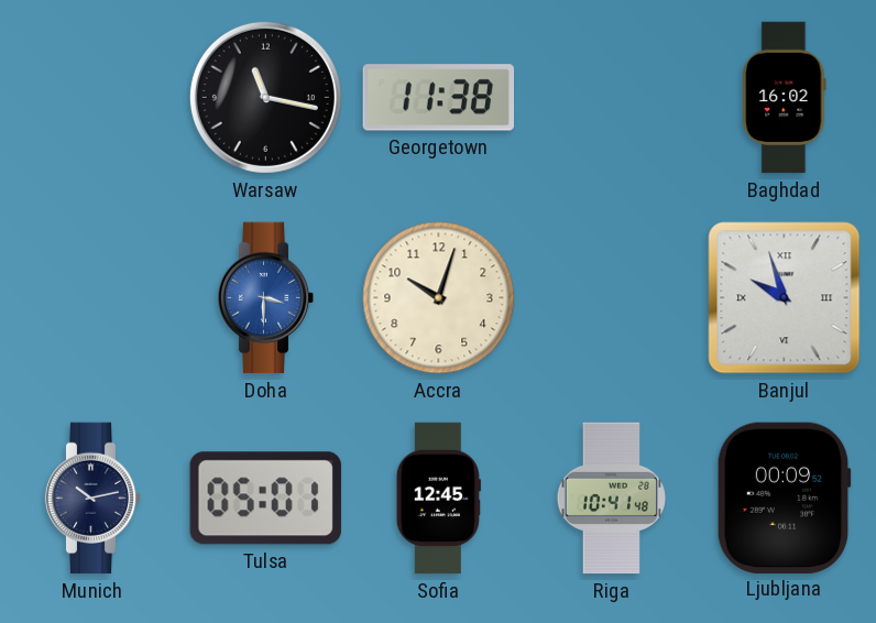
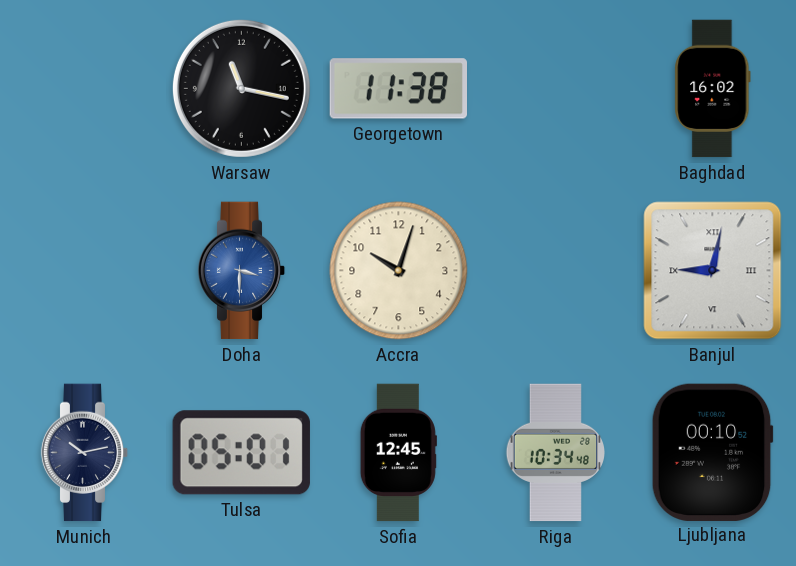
Banjul: 9:57 -> 9:02
Riga: 10:41 -> 10:34
Ljubljana: 00:09 -> 00:10
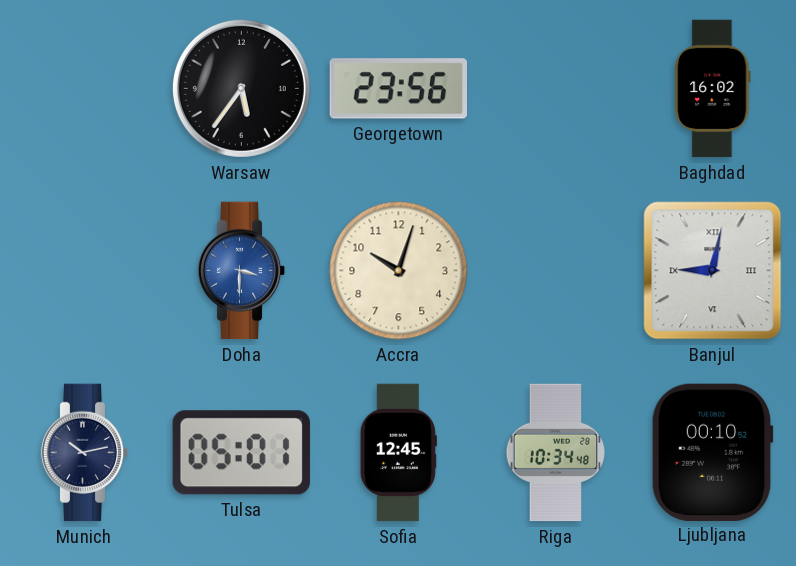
Warsaw: 11:17 -> 5:36
Georgetown: 11:38 -> 23:56
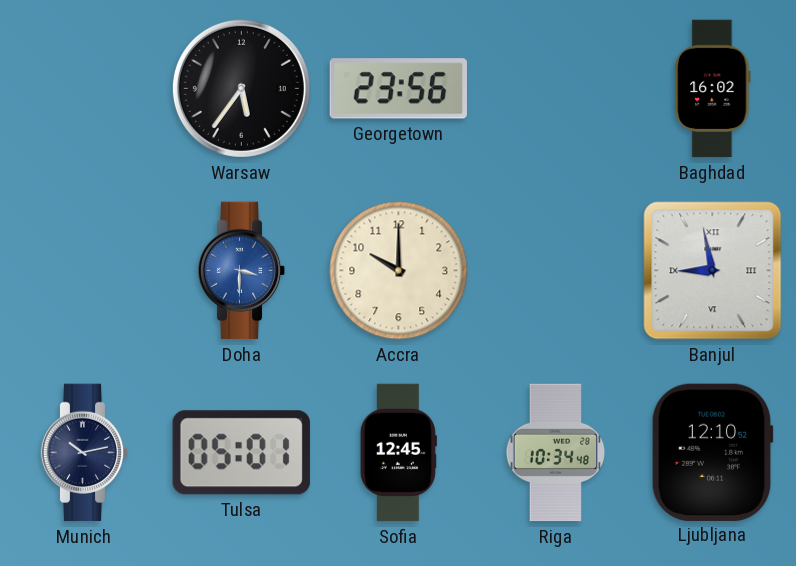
Accra: 10:03 -> 10:00
Banjul: 9:02 -> 8:58
Ljubljana: 00:10 -> 12:10
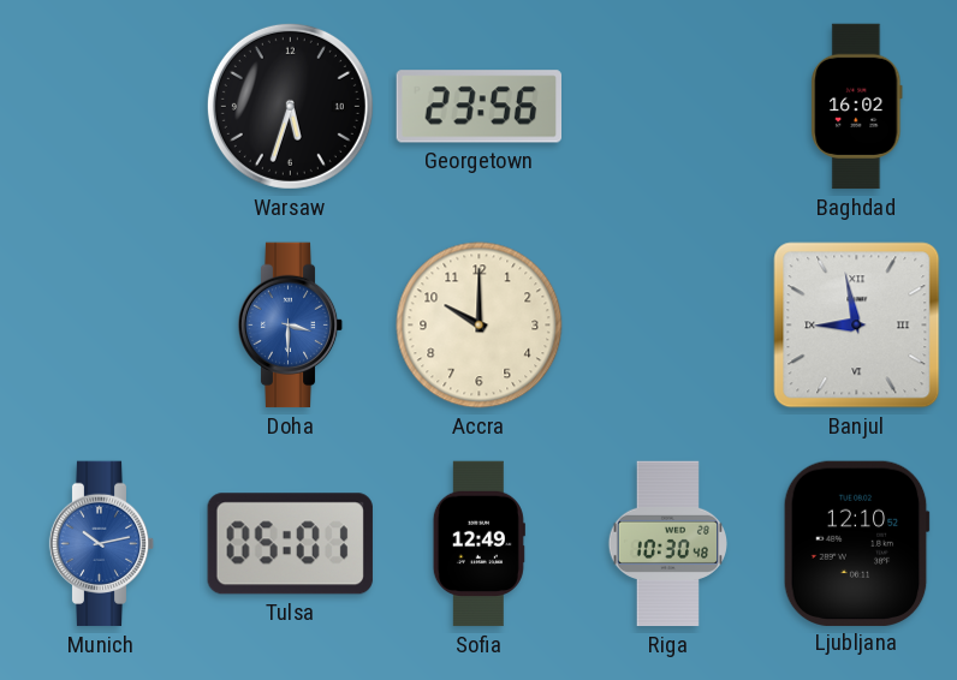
Warsaw: 5:36 -> 5:33
Munich dial: navy -> blue
Sofia: 12:45 -> 12:49
Riga: 10:34 -> 10:30
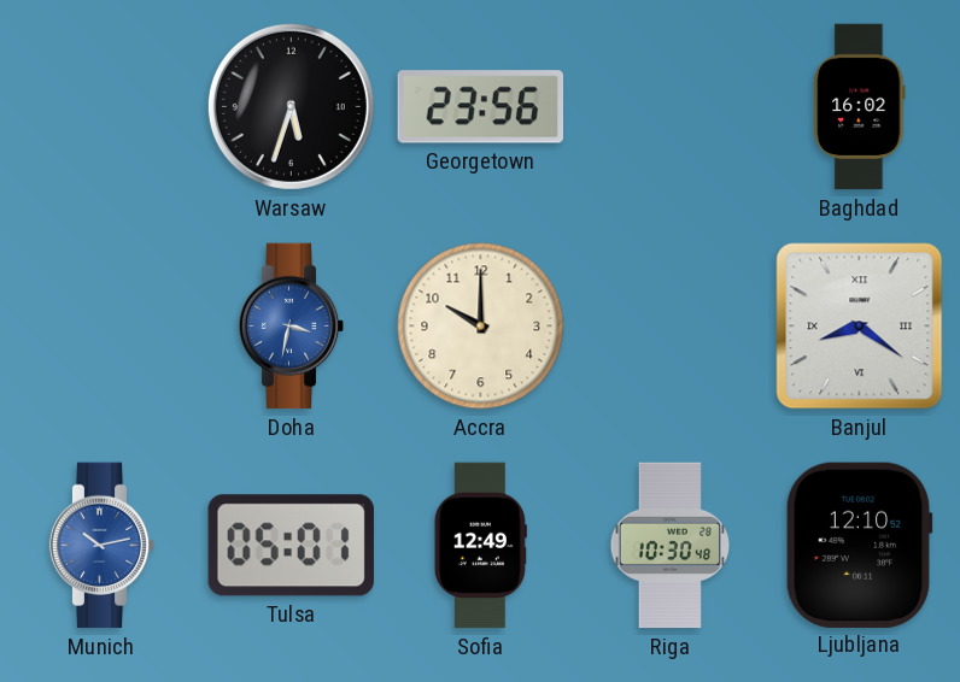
Doha: 3:30 -> 3:32
Banjul: 8:58 -> 8:21
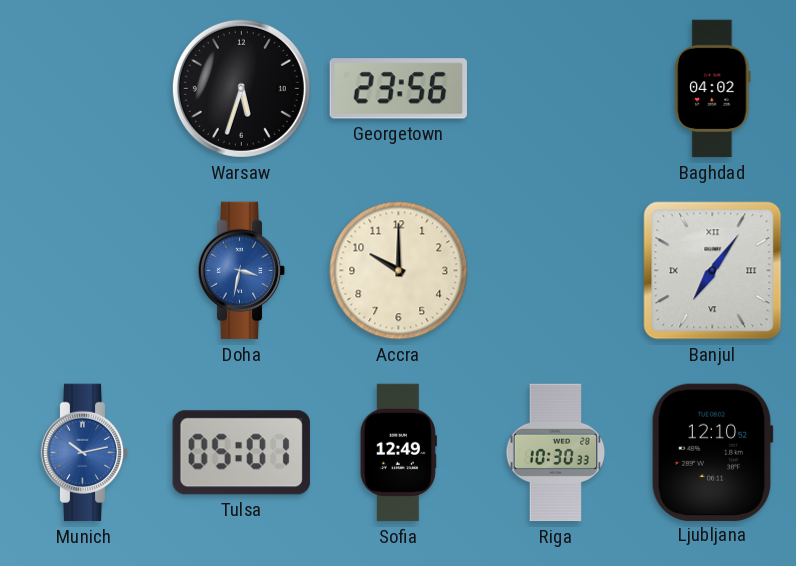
Baghdad: 16:02 -> 04:02
Banjul: 8:21 -> 7:06
Riga: 10:30:48 -> 10:30:33
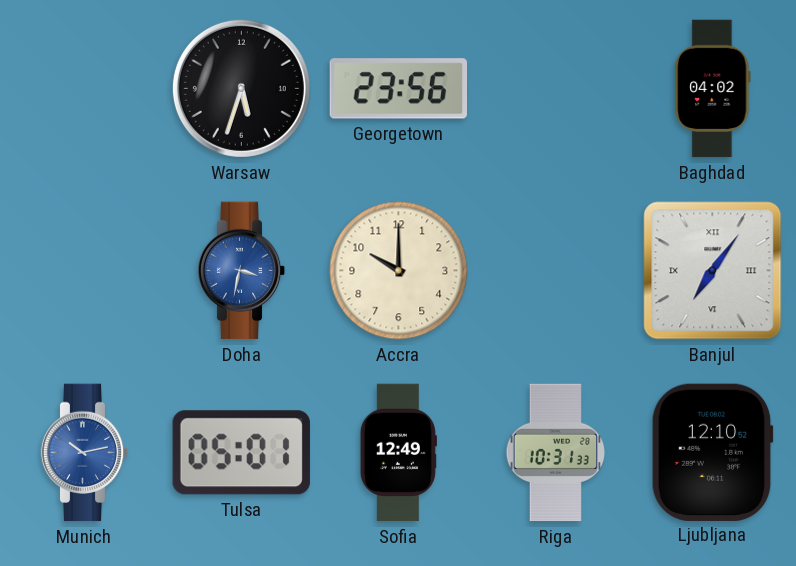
Riga: 10:30 -> 10:31
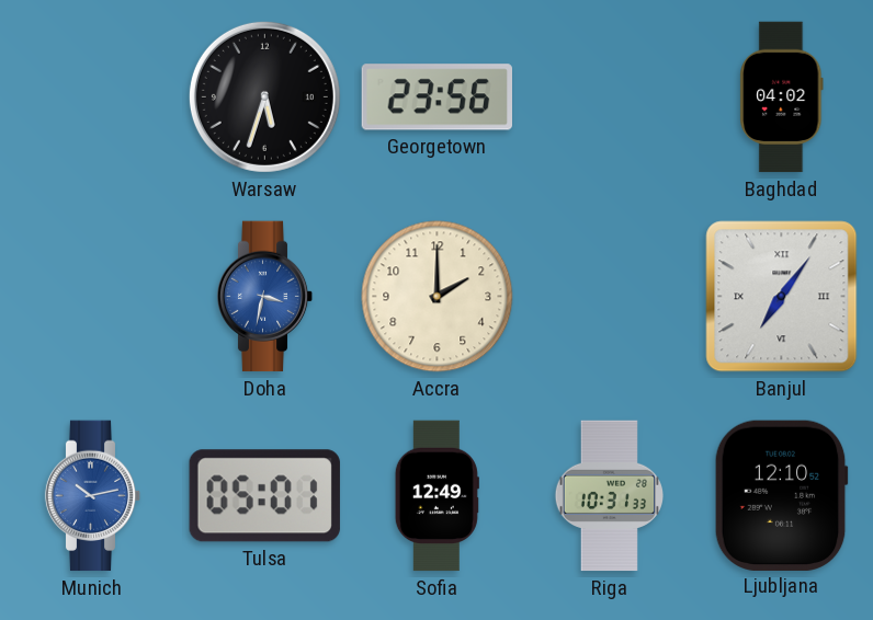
Accra: 10:00 -> 2:00
